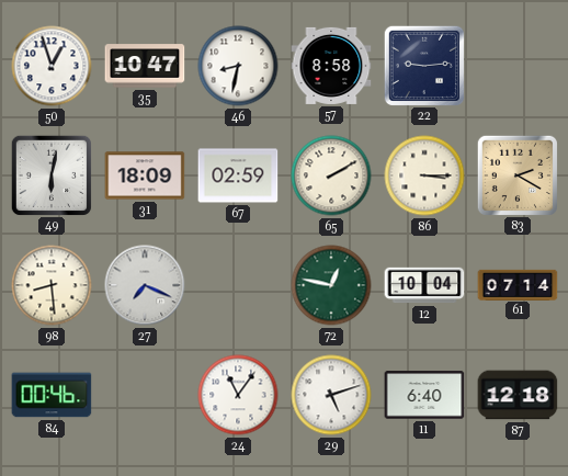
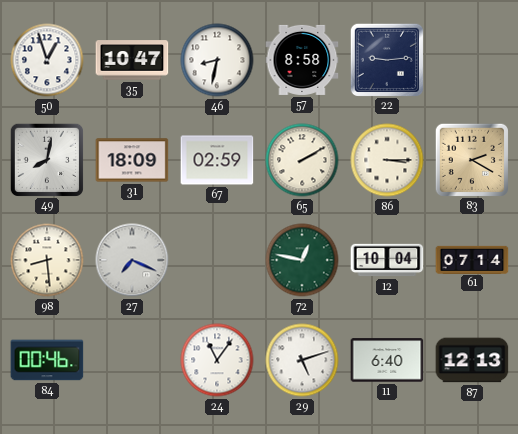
49: 6:02 -> 8:02
87: 12:18 -> 12:13
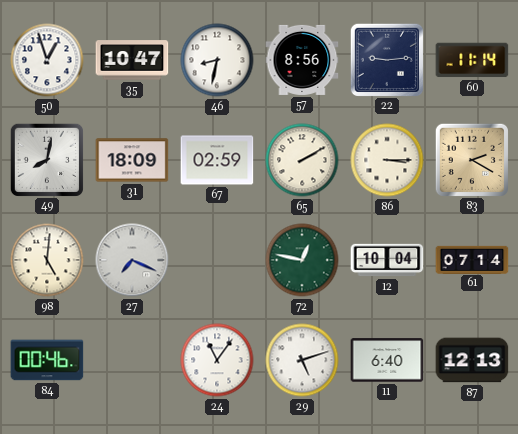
57: 8:58 -> 8:56
60: none -> 11:14
98: 8:29 -> 5:01
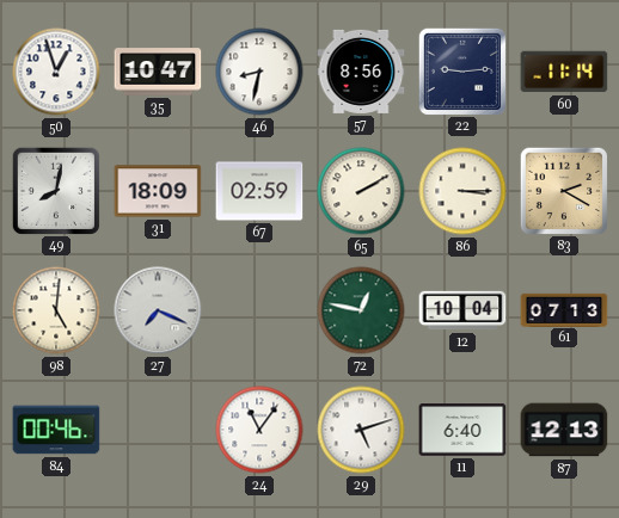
61: 07:14 -> 07:13
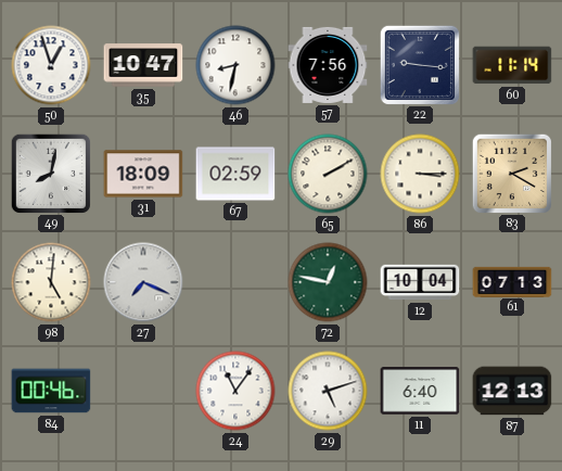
57: 8:56 -> 7:56
22: 9:14 -> 9:16
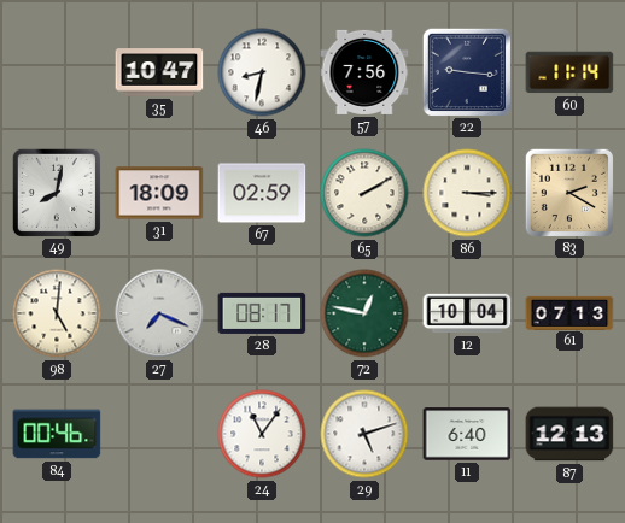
50: 12:57 -> none
28: none -> 08:17
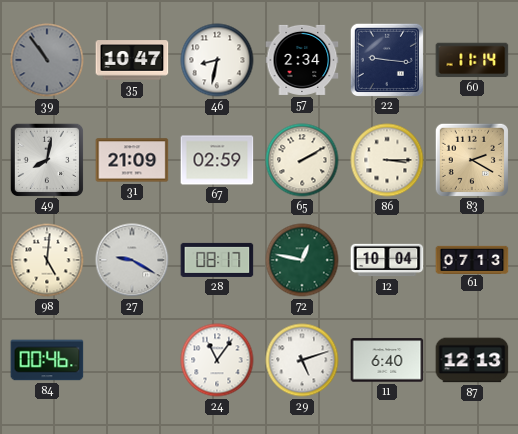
39: none -> 10:54
57: 7:56 -> 2:34
31: 18:09 -> 21:09
27: 7:19 -> 9:20
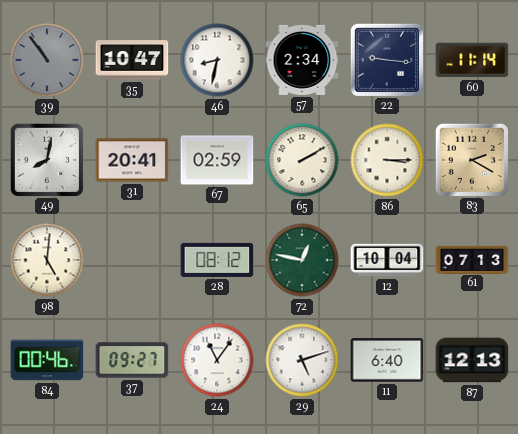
31: 21:09 -> 20:41
27: 9:20 -> none
28: 08:17 -> 08:12
37: none -> 09:27
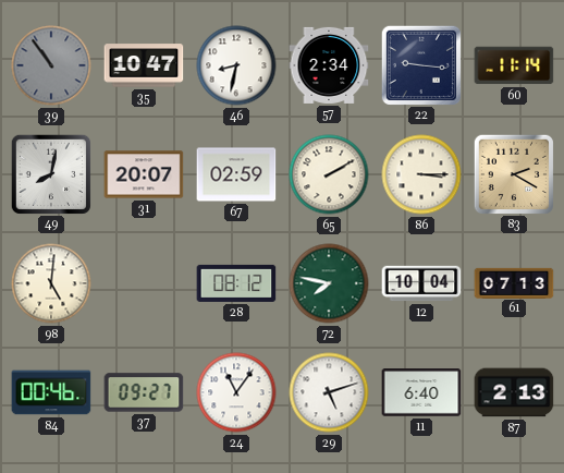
31: 20:41 -> 20:07
72: 12:47 -> 7:47
87: 12:13 -> 2:13
